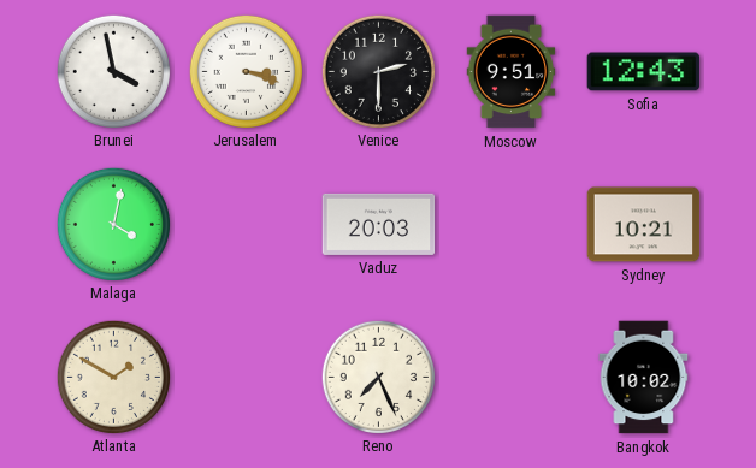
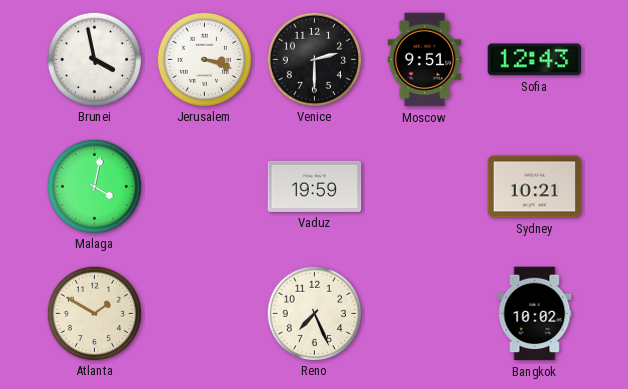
Vaduz: 20:03 -> 19:59
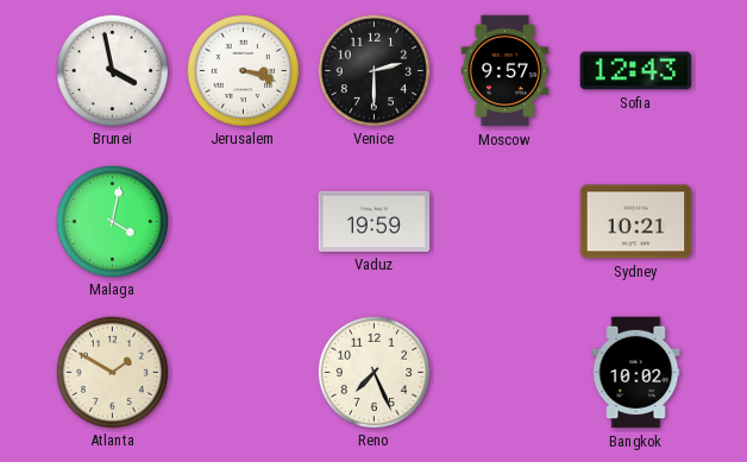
Moscow: 9:51 -> 9:57
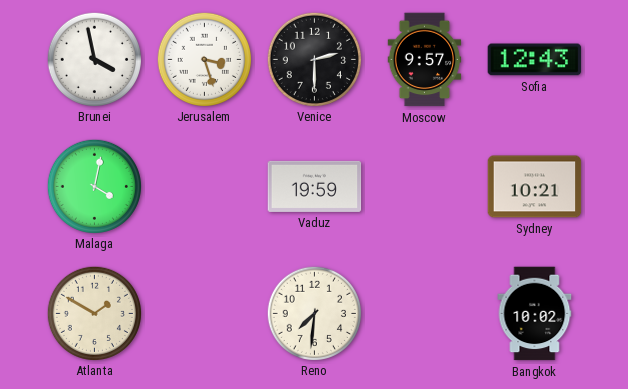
Jerusalem: 3:18 -> 3:27
Reno: 7:26 -> 7:31
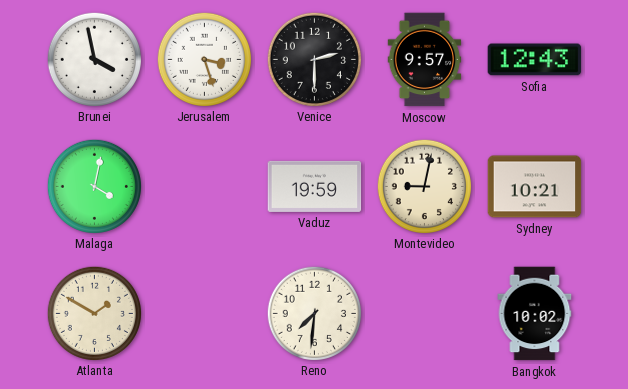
Montevideo: none -> 9:02
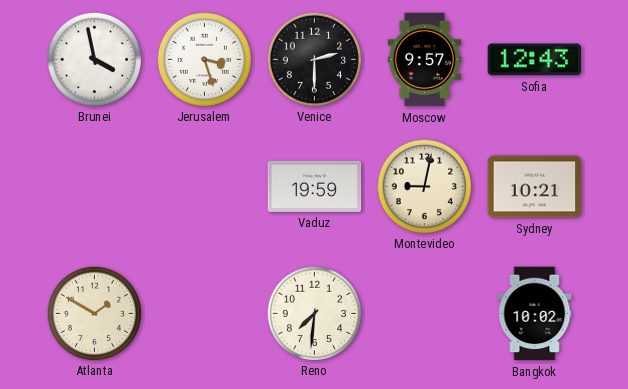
Malaga: 4:02 -> none
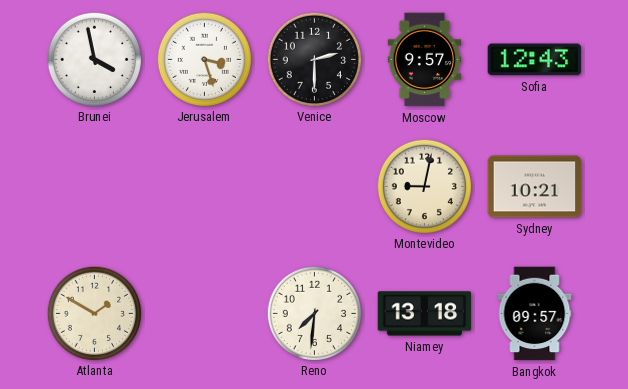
Vaduz: 19:59 -> none
Niamey: none -> 13:18
Bangkok: 10:02 -> 09:57
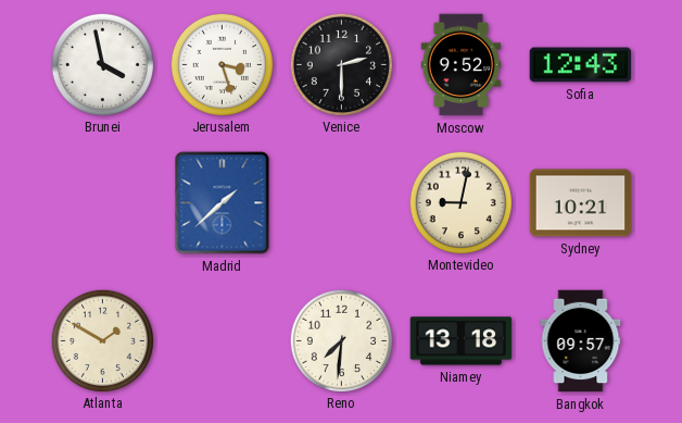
Moscow: 9:57 -> 9:52
Madrid: none -> 1:38
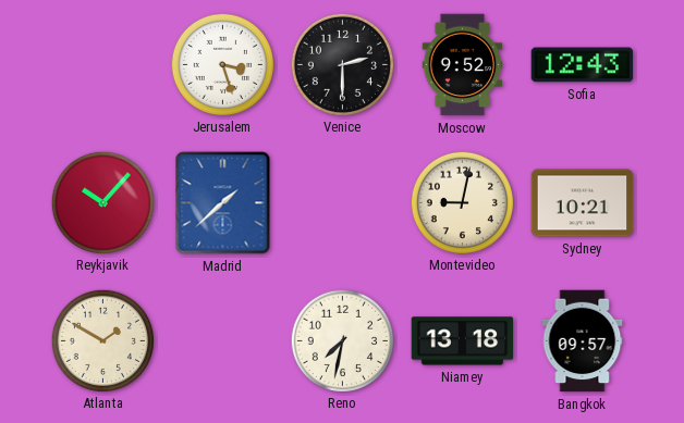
Brunei: 3:58 -> none
Reykjavik: none -> 10:07
Reno: 7:31 -> 7:32
